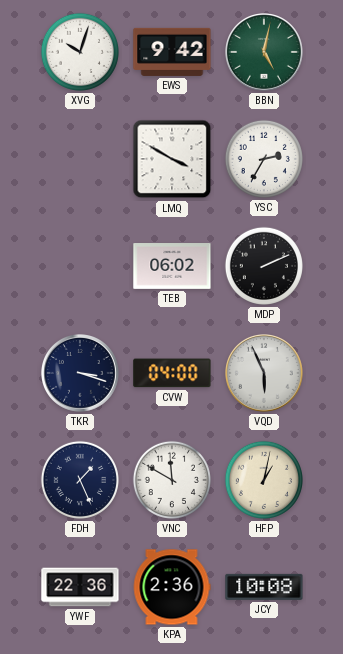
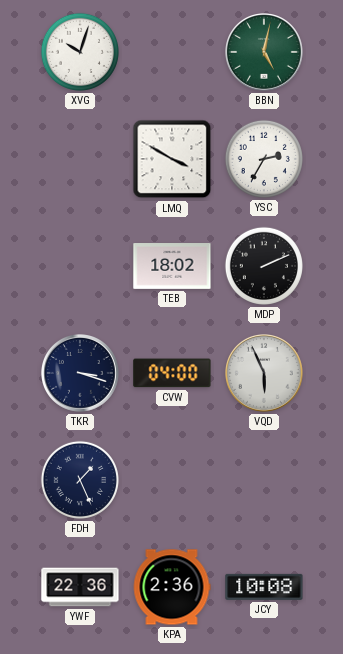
EWS: 9:42 -> none
TEB: 06:02 -> 18:02
VNC: 11:50 -> none
HFP: 1:02 -> none
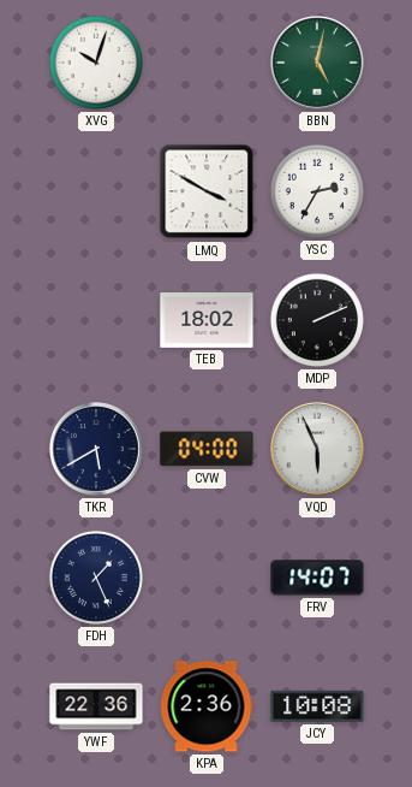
TKR: 3:18 -> 5:40
FRV: none -> 14:07
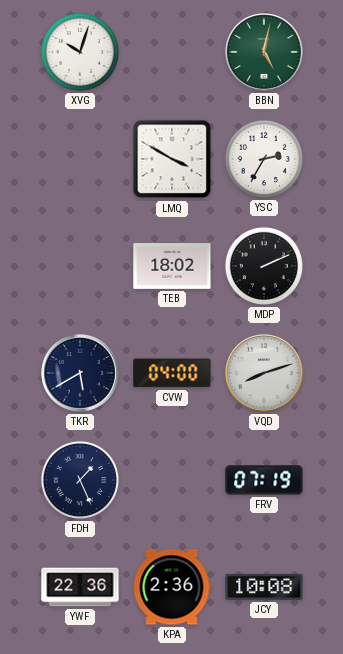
VQD: 5:56 -> 8:12
FRV: 14:07 -> 07:19
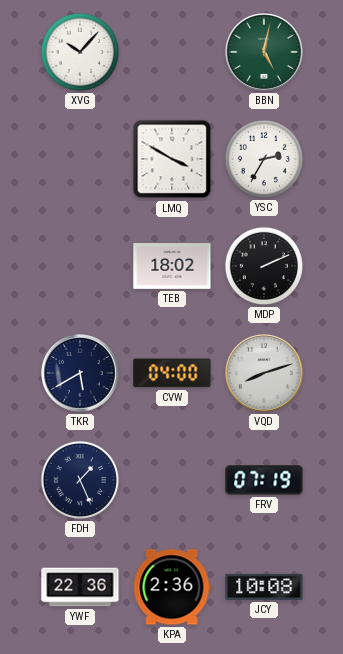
XVG: 10:03 -> 10:07
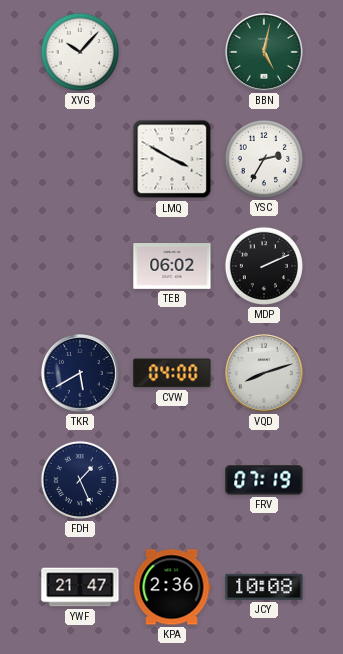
TEB: 18:02 -> 06:02
YWF: 22:36 -> 21:47
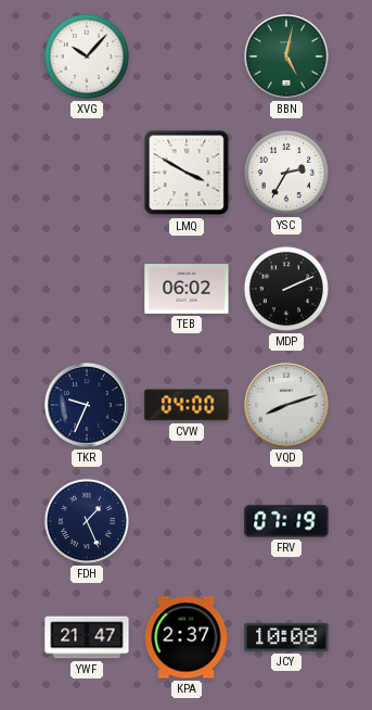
TKR: 5:40 -> 9:34
KPA: 2:36 -> 2:37
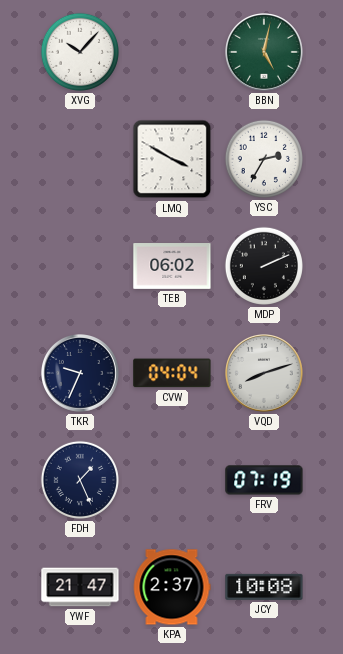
CVW: 04:00 -> 04:04
